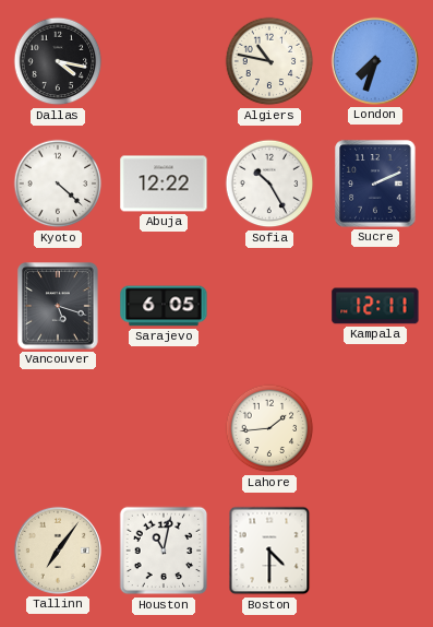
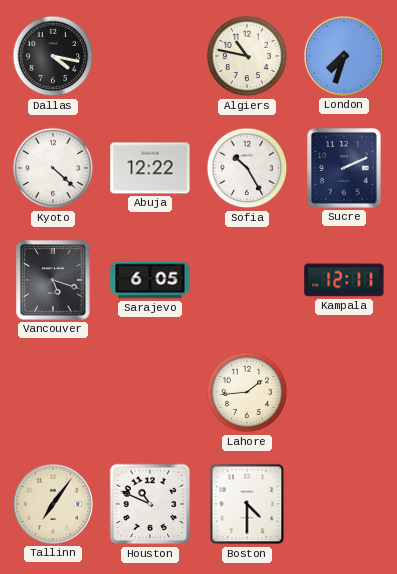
Houston: 11:02 -> 10:49
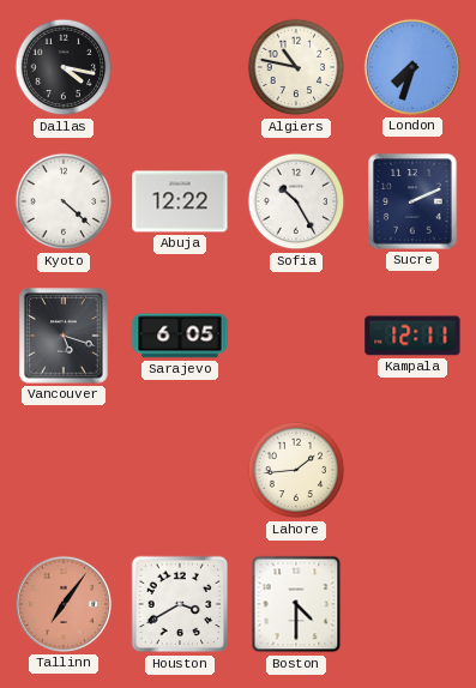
Tallinn dial: cream -> salmon
Houston: 10:49 -> 3:40
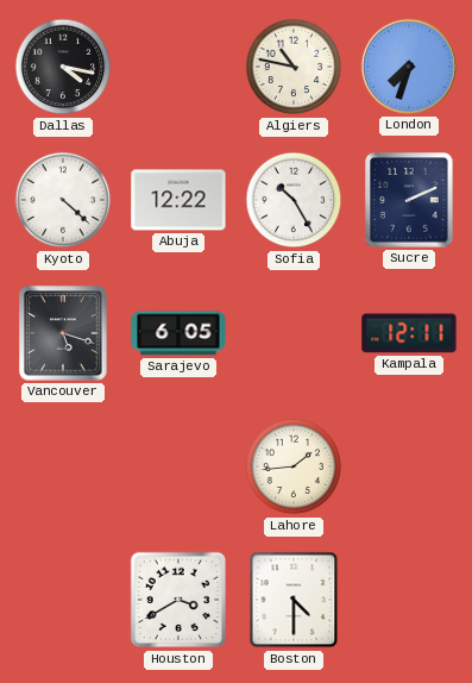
Tallinn: 7:06 -> none
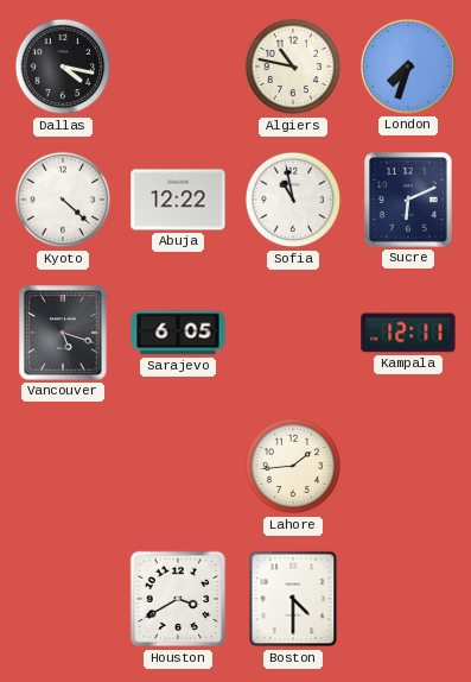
Sofia: 10:25 -> 10:58
Sucre: 2:11 -> 6:11
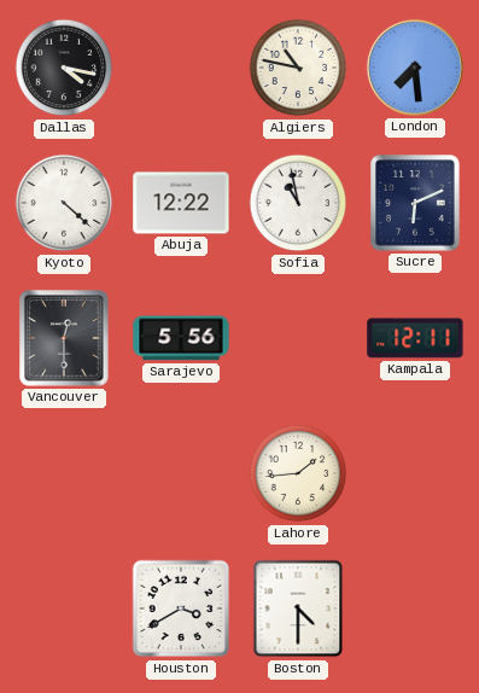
London: 7:33 -> 7:29
Vancouver: 5:18 -> 12:30
Sarajevo: 6:05 -> 5:56
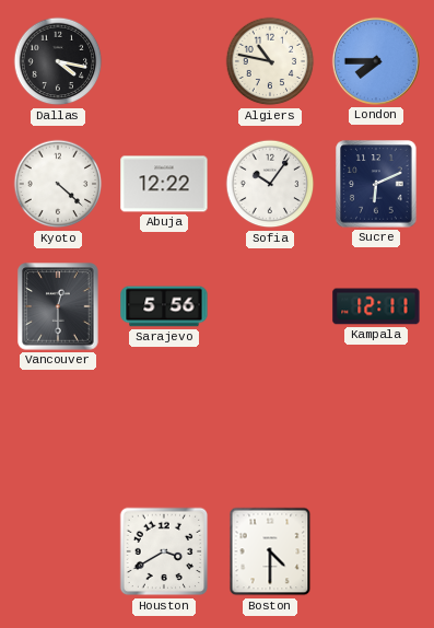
London: 7:29 -> 7:45
Sofia: 10:58 -> 10:06
Lahore: 1:44 -> none
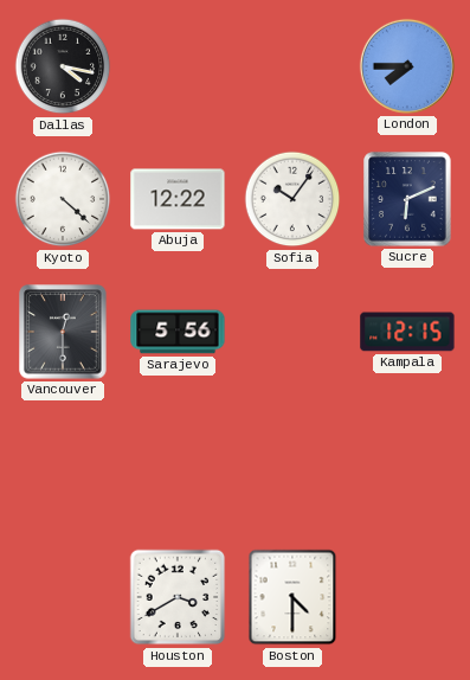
Algiers: 10:47 -> none
Kampala: 12:11 -> 12:15
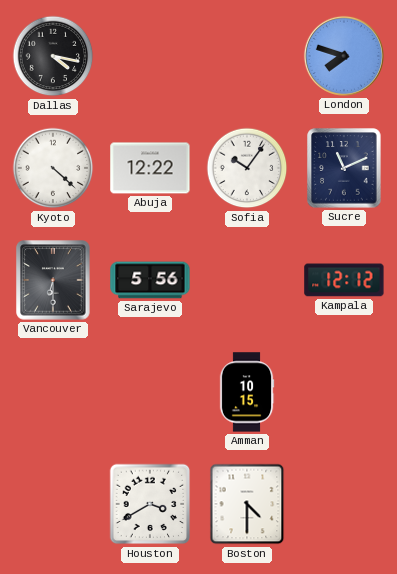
London: 7:45 -> 7:48
Sucre: 6:11 -> 11:11
Vancouver: 12:30 -> 6:30
Kampala: 12:15 -> 12:12
Amman: none -> 10:15
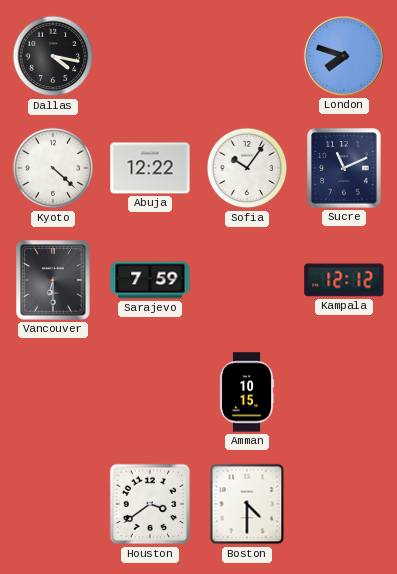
Sarajevo: 5:56 -> 7:59
Houston: 3:40 -> 3:39
